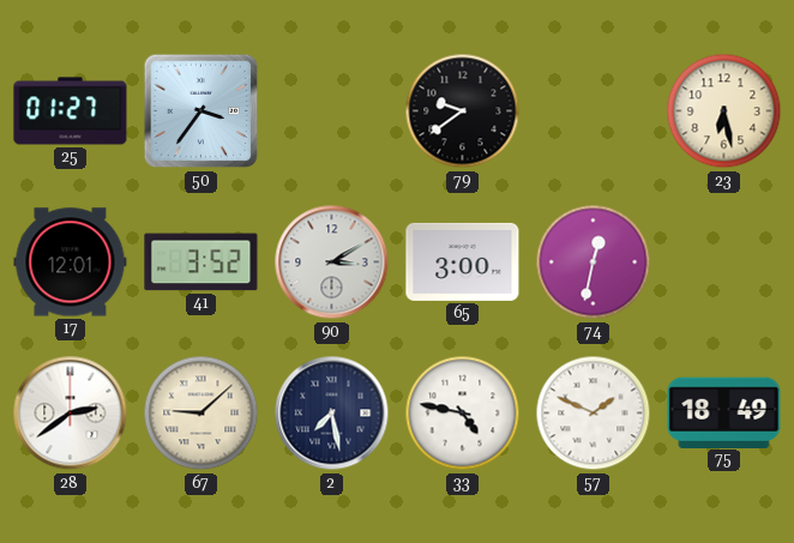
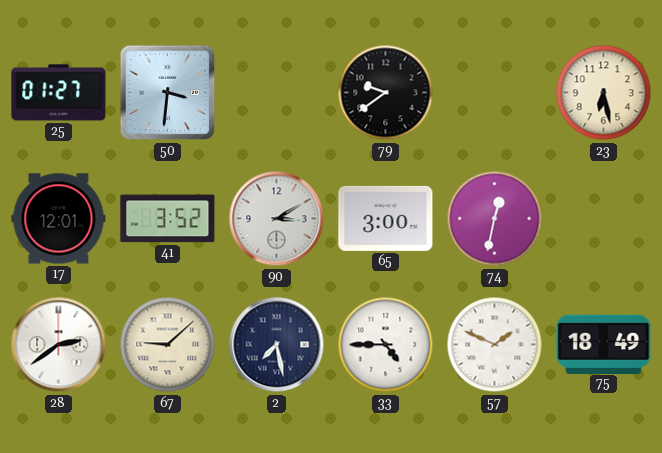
50: 3:36 -> 3:31
33: 4:47 -> 4:45
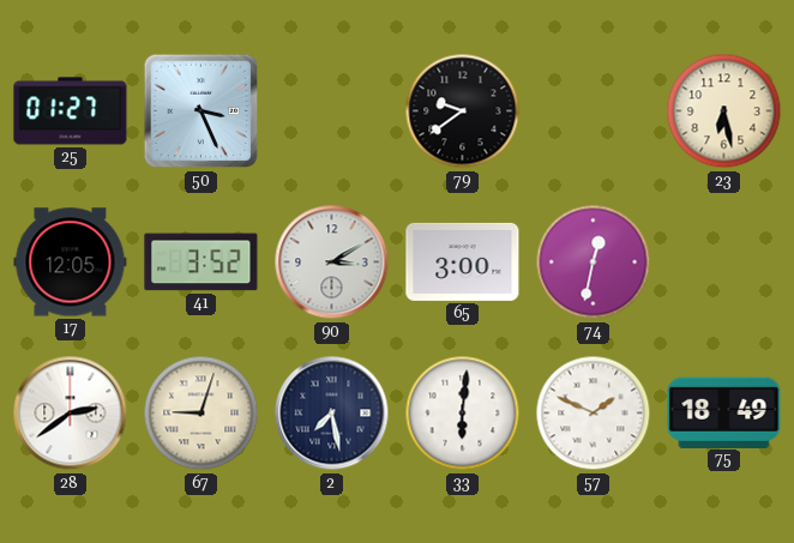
50: 3:31 -> 3:26
17: 12:01 -> 12:05
67: 9:08 -> 9:03
33: 4:45 -> 6:01
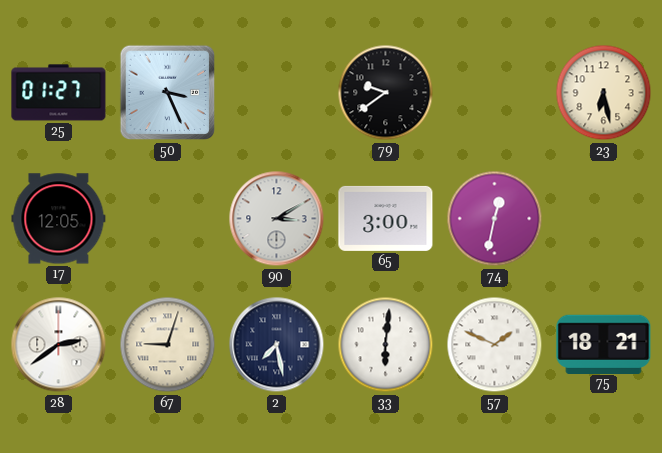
41: 3:52 -> none
75: 18:49 -> 18:21
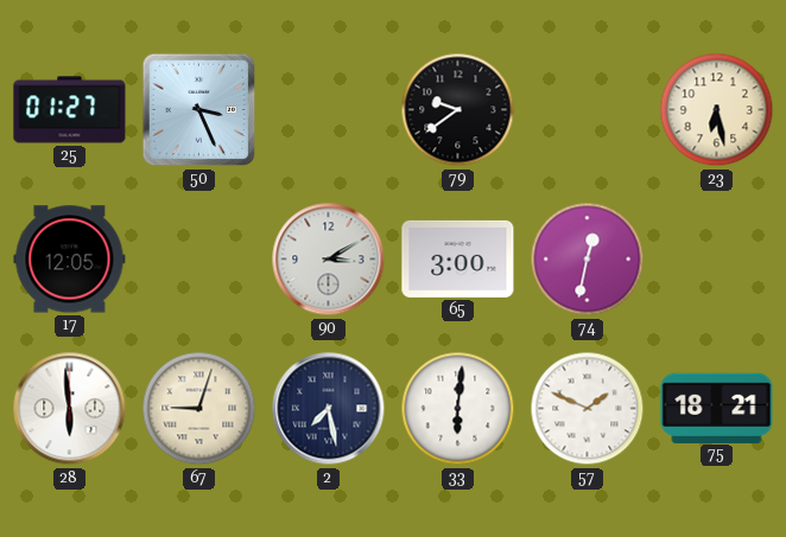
28: 2:39 -> 5:59
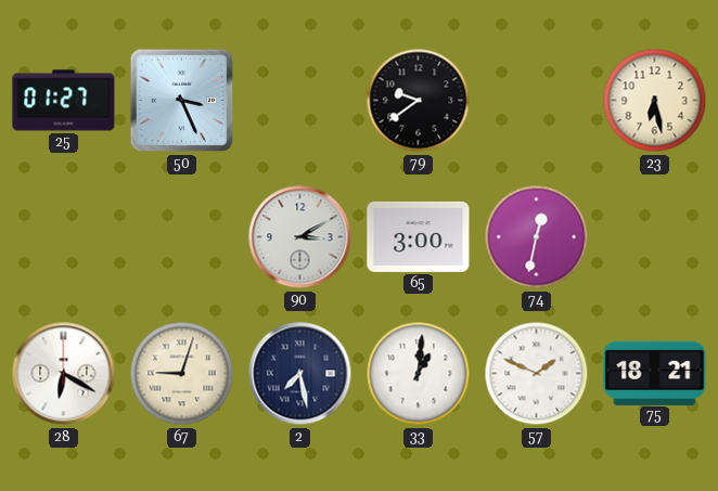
17: 12:05 -> none
28: 5:59 -> 6:20
33: 6:01 -> 1:01
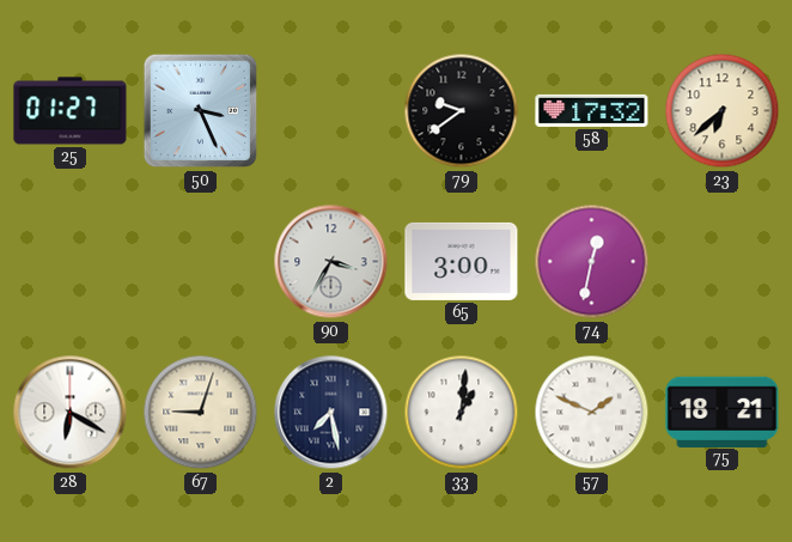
58: none -> 17:32
23: 6:28 -> 6:38
90: 3:10 -> 3:35
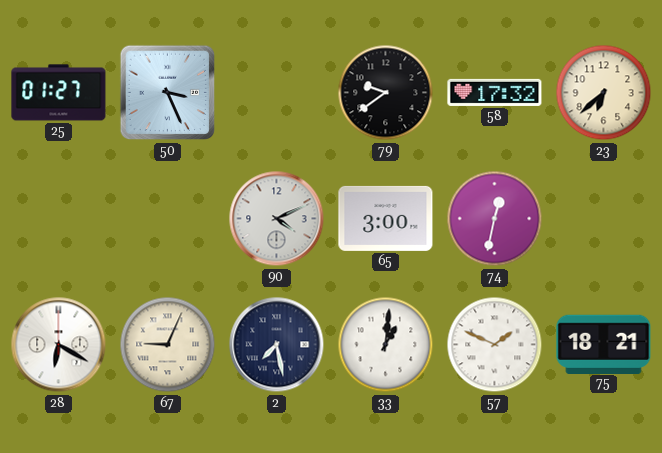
90: 3:35 -> 4:11
67: 9:03 -> 9:04
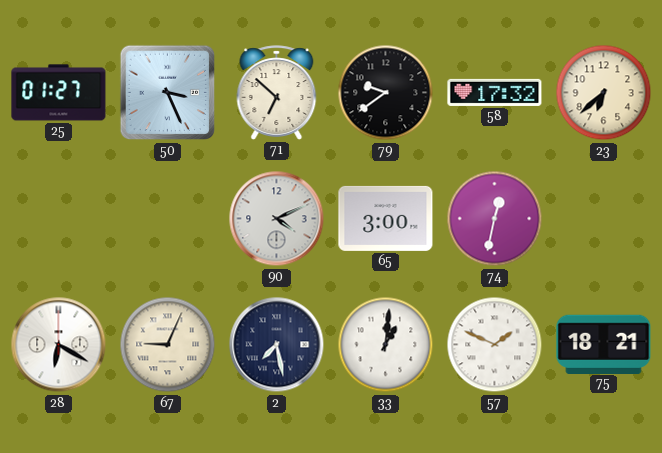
71: none -> 6:52
